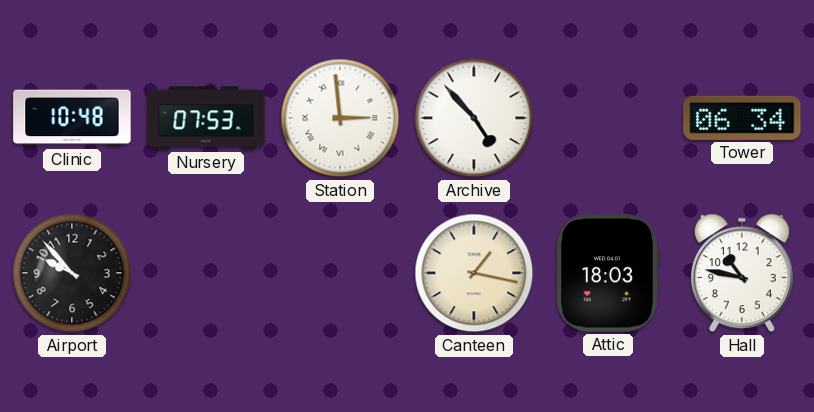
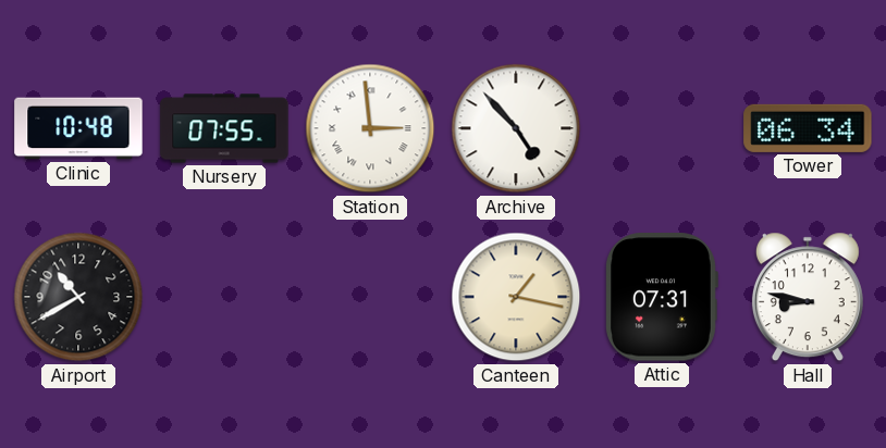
Nursery: 07:53 -> 07:55
Airport: 9:53 -> 10:40
Attic: 18:03 -> 07:31
Hall: 10:47 -> 8:47
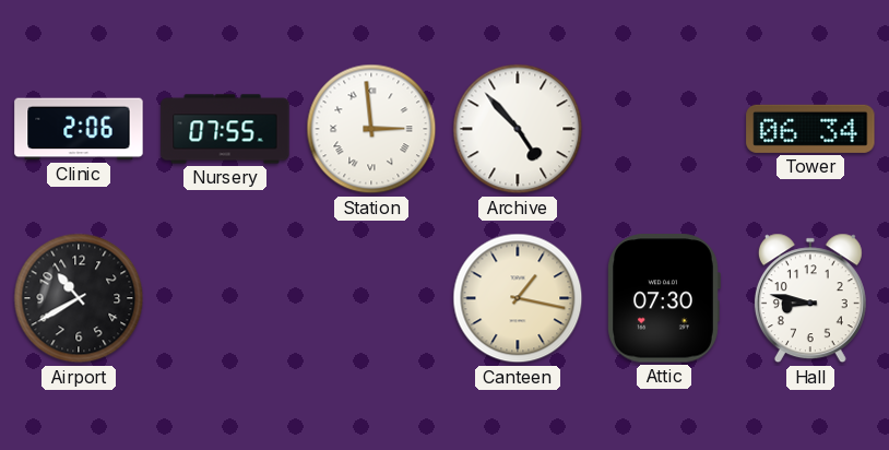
Clinic: 10:48 -> 2:06
Attic: 07:31 -> 07:30
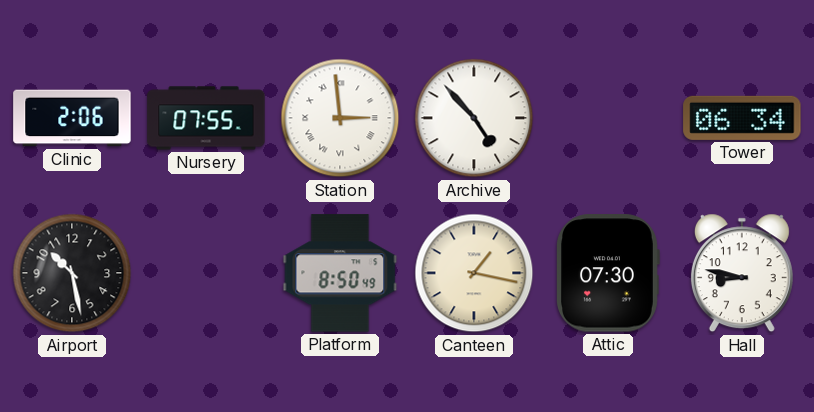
Airport: 10:40 -> 10:28
Platform: none -> 8:50
